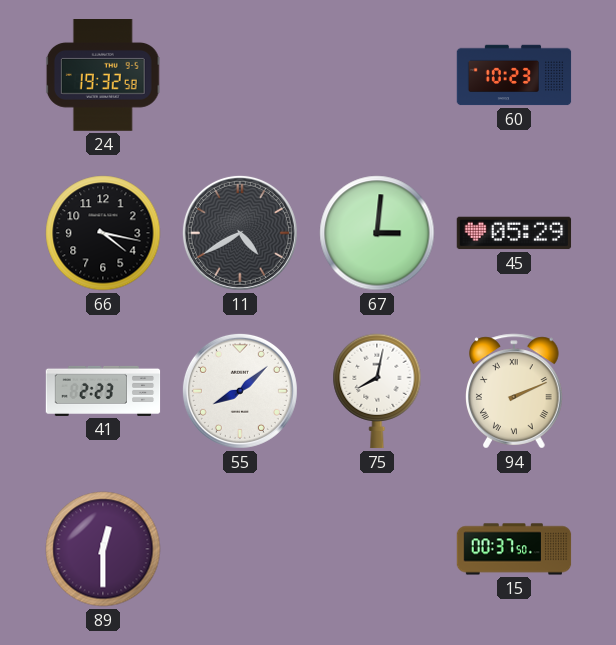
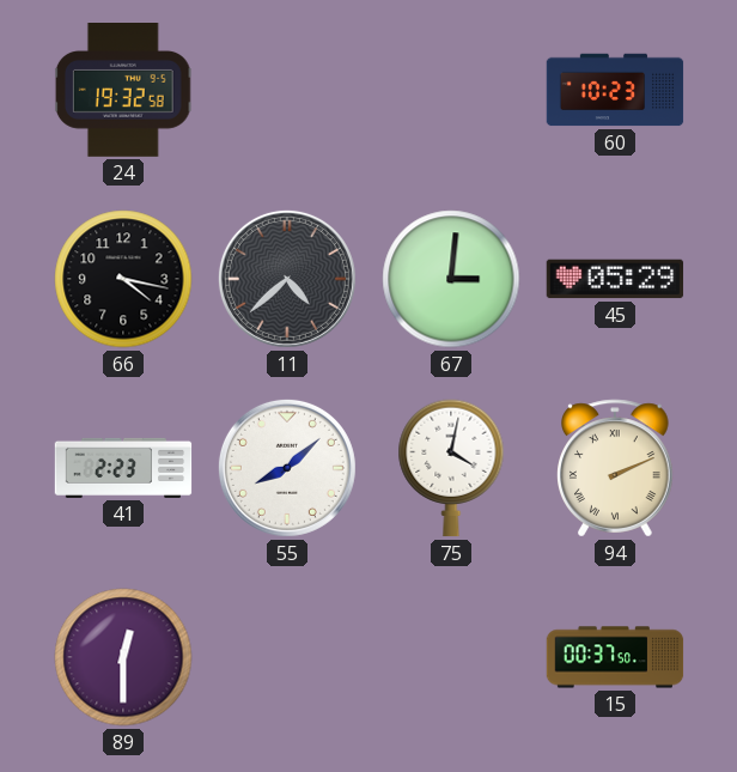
11: 4:40 -> 4:38
75: 8:02 -> 4:02
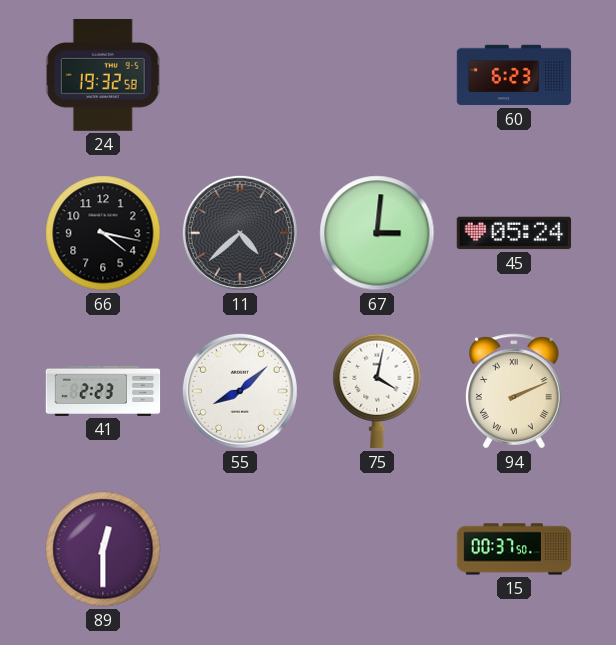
60: 10:23 -> 6:23
45: 05:29 -> 05:24
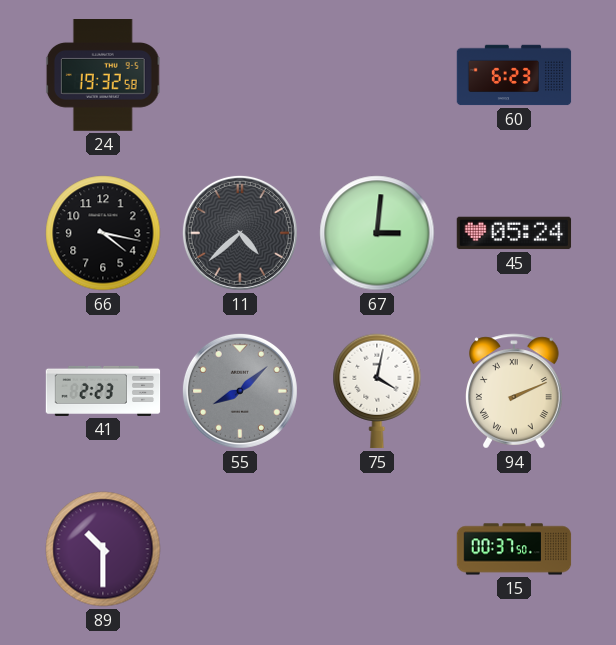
55 dial: white -> grey
89: 12:30 -> 10:30
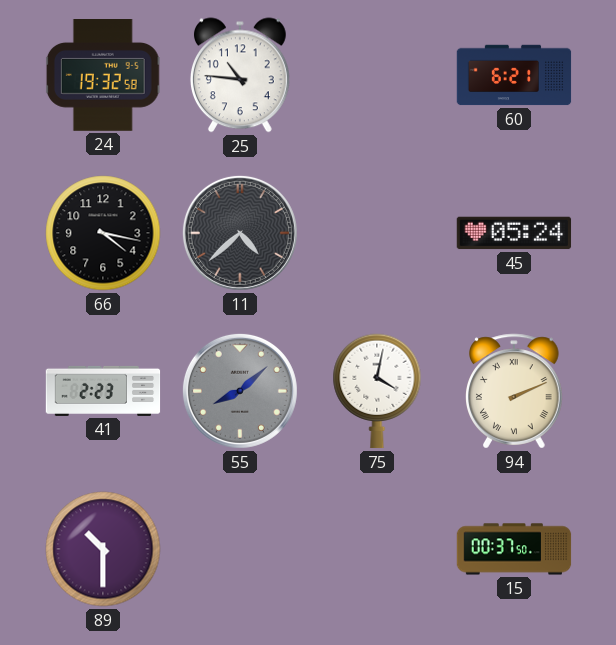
25: none -> 10:46
60: 6:23 -> 6:21
67: 3:01 -> none
